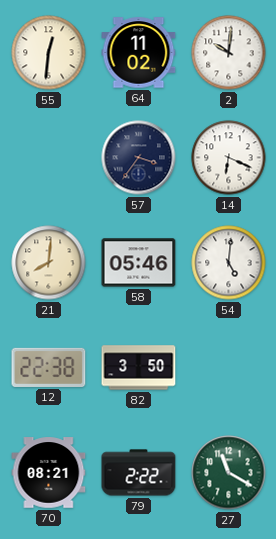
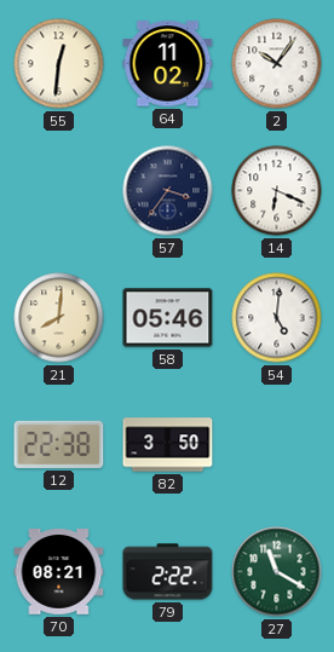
2: 10:01 -> 10:06
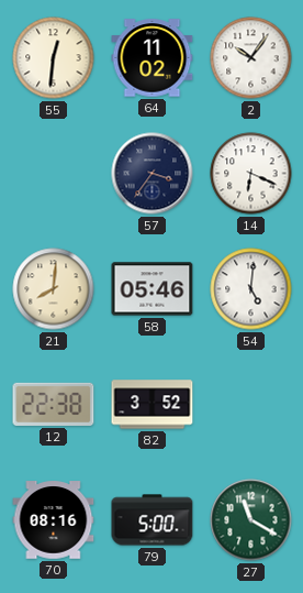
82: 3:50 -> 3:52
70: 08:21 -> 08:16
79: 2:22 -> 5:00
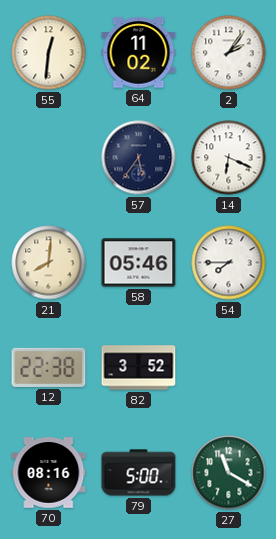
2: 10:06 -> 2:06
57: 3:36 -> 5:36
54: 5:01 -> 7:45
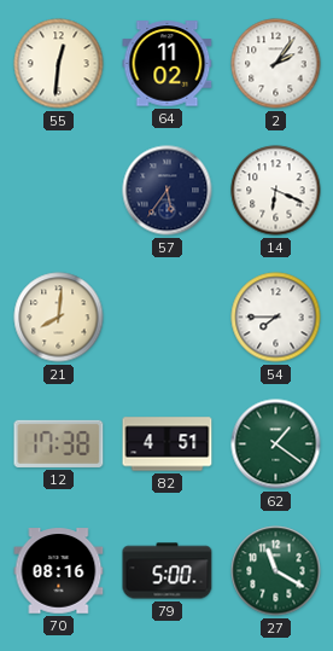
58: 05:46 -> none
12: 22:38 -> 17:38
82: 3:52 -> 4:51
62: none -> 1:21
